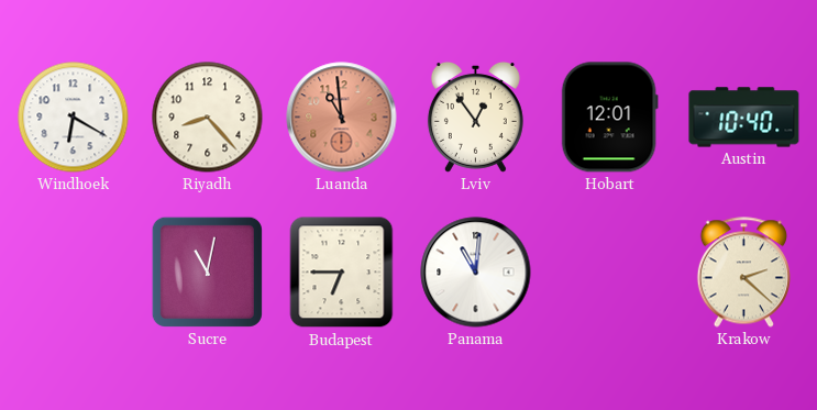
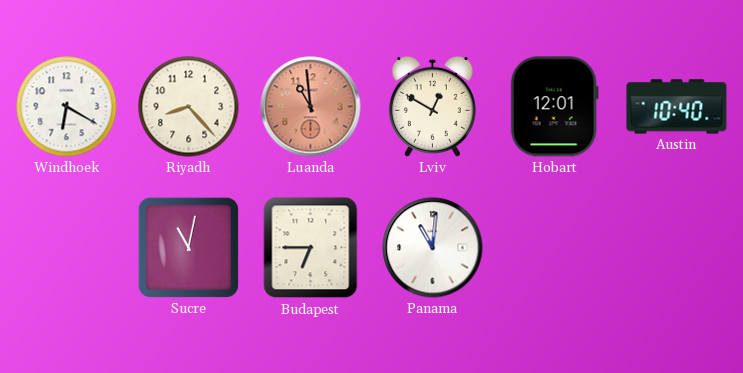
Lviv: 12:54 -> 12:50
Krakow: 2:22 -> none
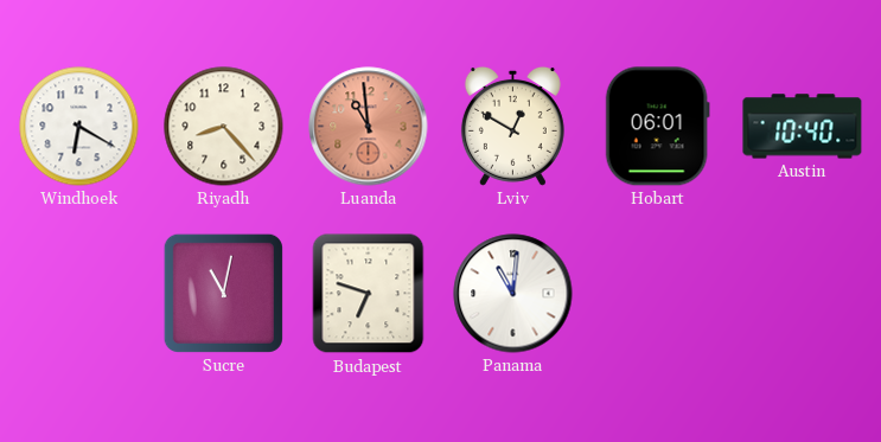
Hobart: 12:01 -> 06:01
Budapest: 6:45 -> 6:48
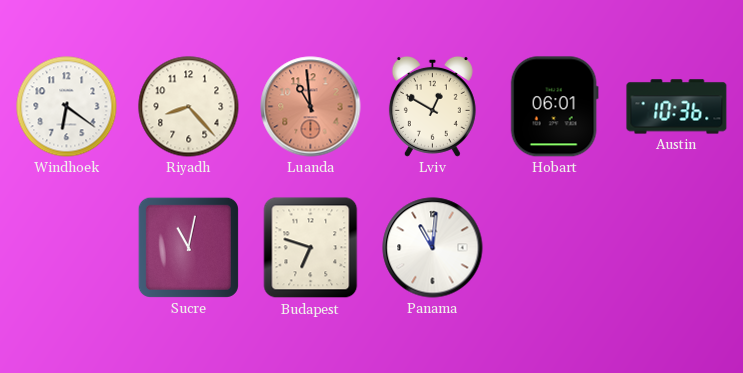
Windhoek: 6:20 -> 6:21
Austin: 10:40 -> 10:36
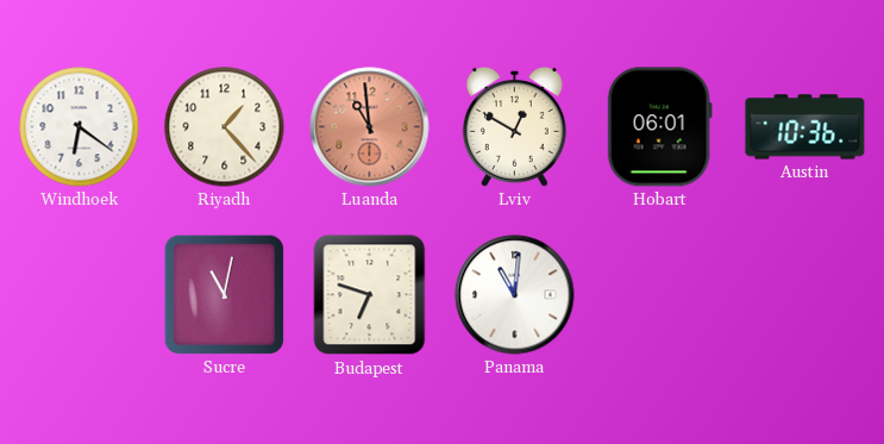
Riyadh: 8:23 -> 1:23
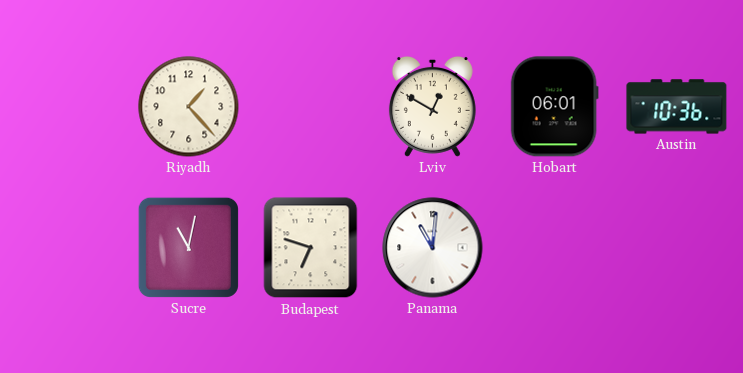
Windhoek: 6:21 -> none
Luanda: 10:59 -> none
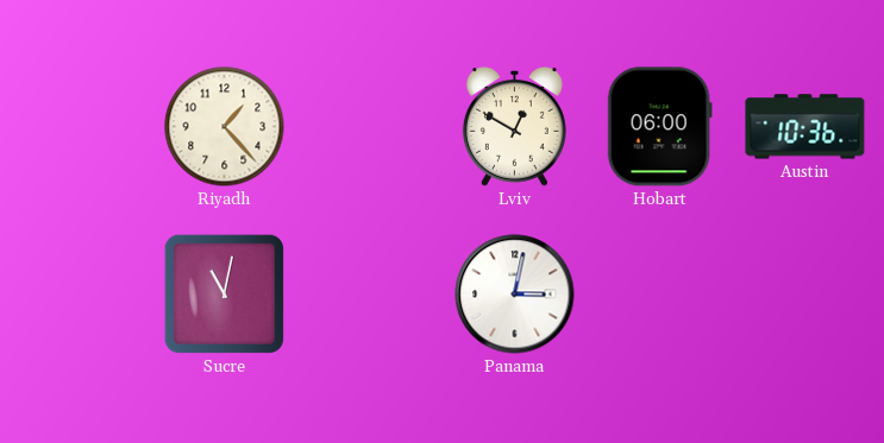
Hobart: 06:01 -> 06:00
Budapest: 6:48 -> none
Panama: 11:01 -> 3:02
